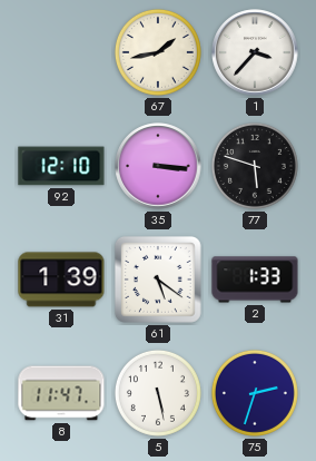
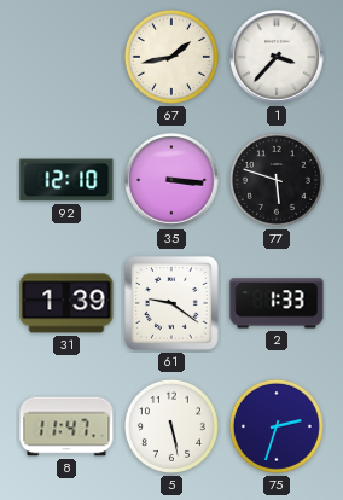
61: 5:21 -> 9:21
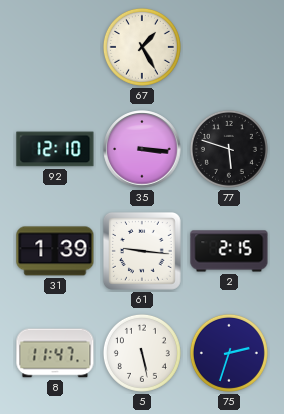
67: 1:43 -> 1:25
1: 3:37 -> none
61: 9:21 -> 9:16
2: 1:33 -> 2:15
